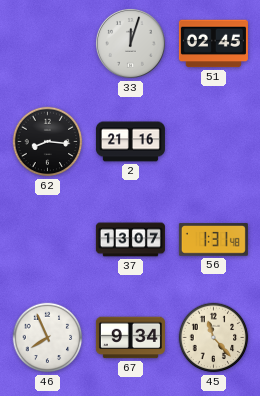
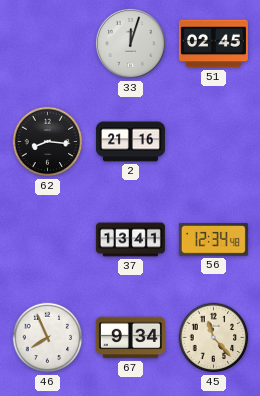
37: 13:07 -> 13:41
56: 1:31 -> 12:34
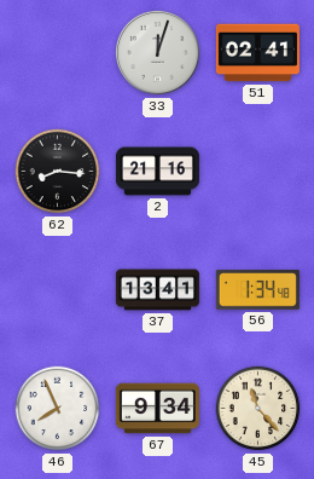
51: 02:45 -> 02:41
56: 12:34 -> 1:34
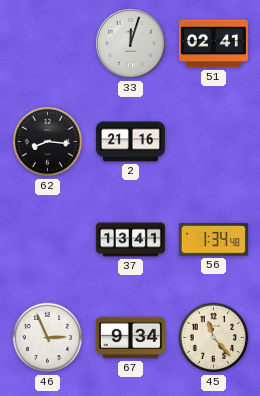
46: 7:56 -> 2:56
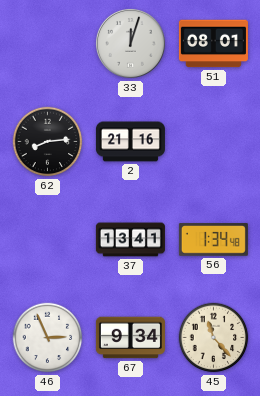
51: 02:41 -> 08:01
62: 8:16 -> 8:14
